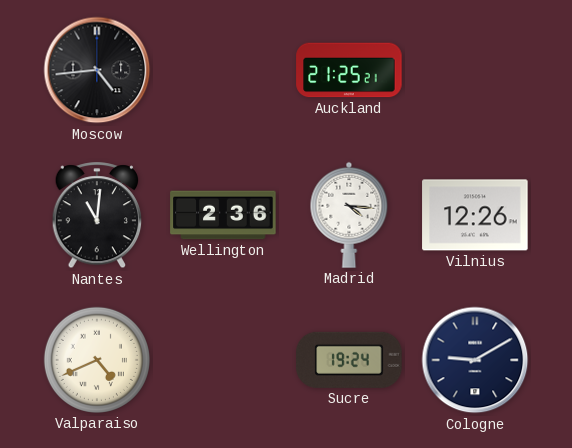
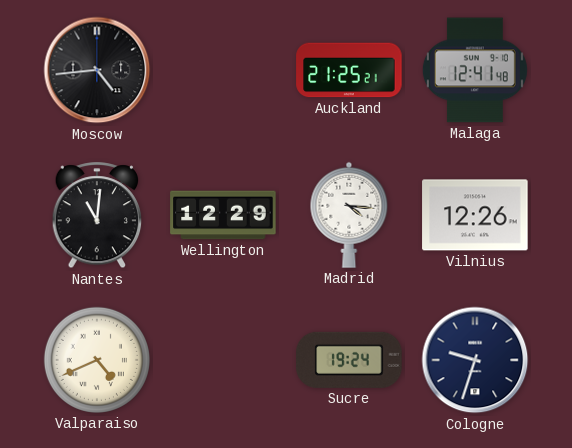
Malaga: none -> 12:41
Wellington: 2:36 -> 12:29
Cologne: 9:10 -> 9:33
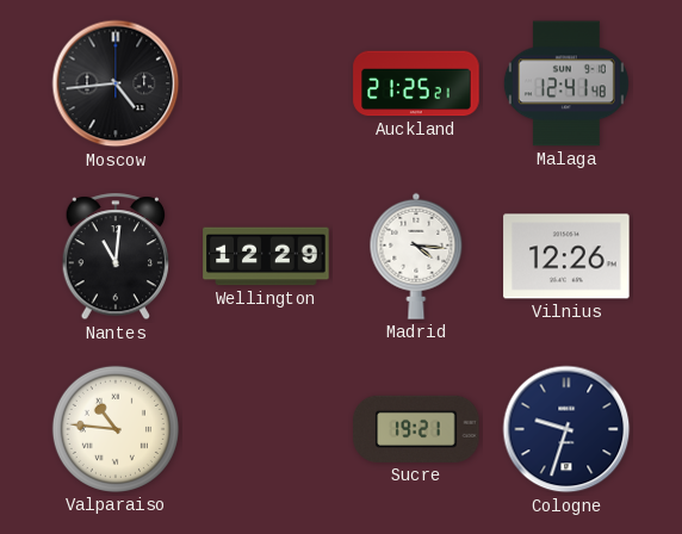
Valparaiso: 4:41 -> 10:46
Sucre: 19:24 -> 19:21
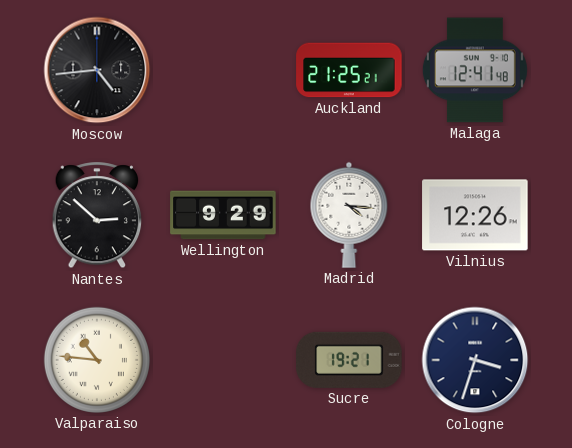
Nantes: 11:01 -> 2:52
Wellington: 12:29 -> 9:29
Cologne: 9:33 -> 3:33
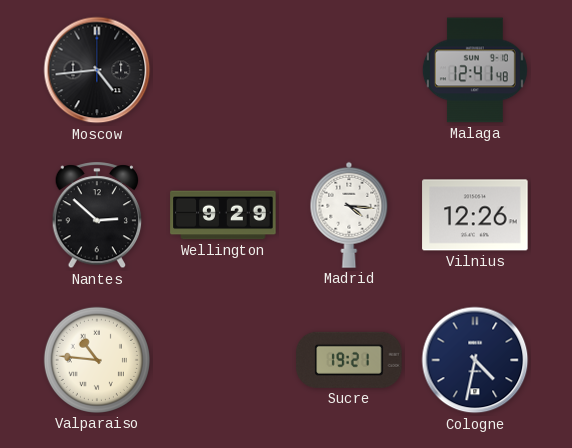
Auckland: 21:25 -> none
Cologne: 3:33 -> 4:32
